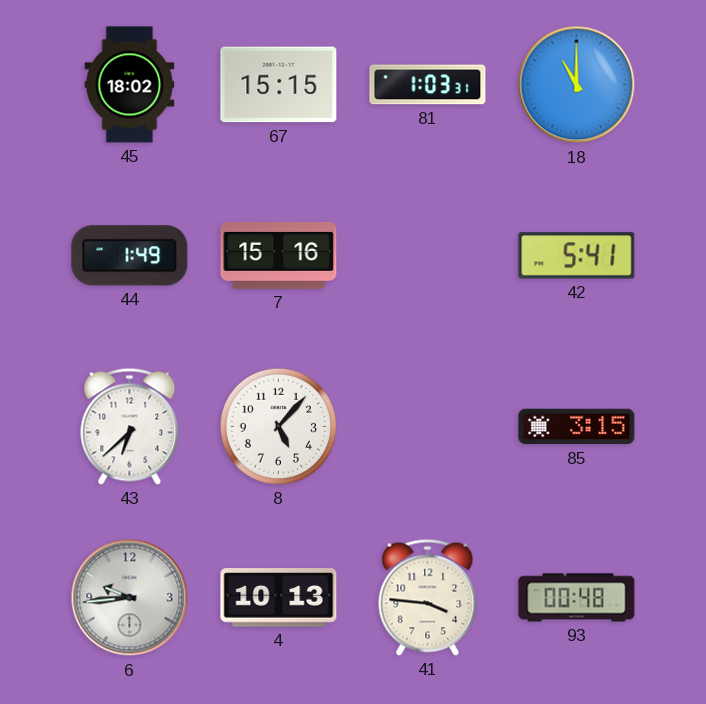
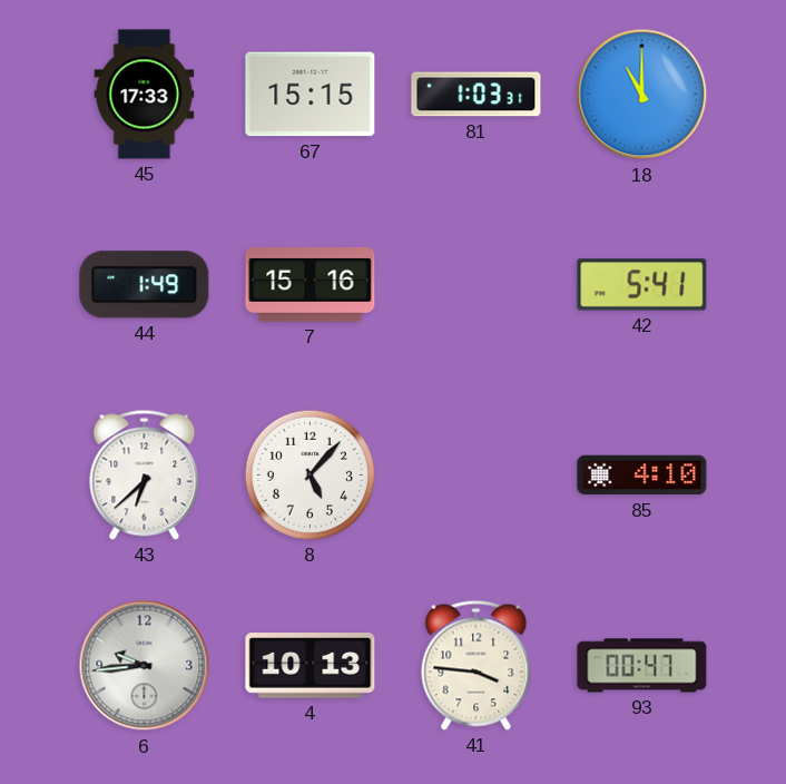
45: 18:02 -> 17:33
85: 3:15 -> 4:10
93: 00:48 -> 00:47
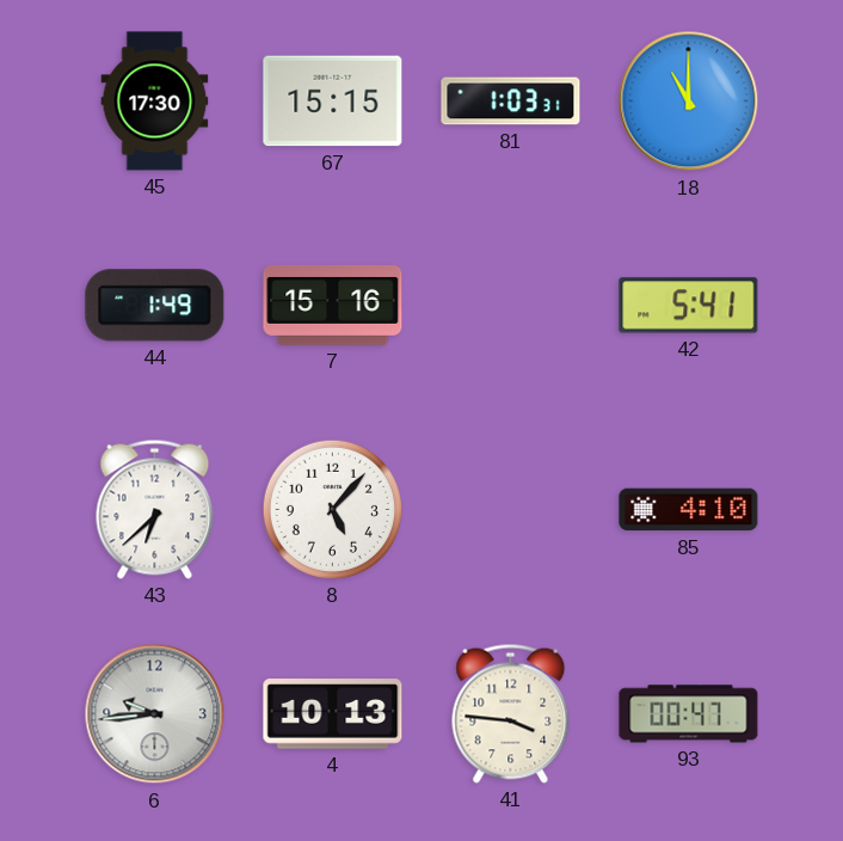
45: 17:33 -> 17:30
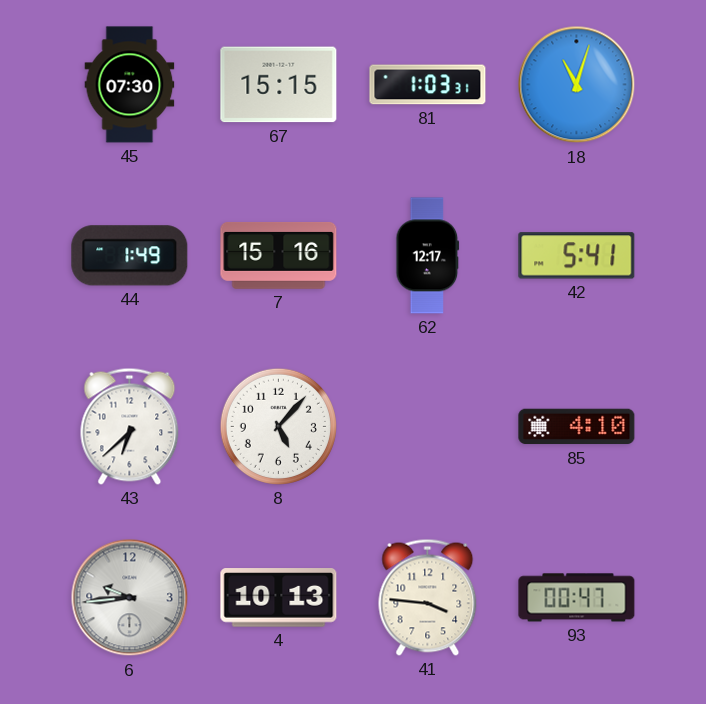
45: 17:30 -> 07:30
18: 11:00 -> 11:03
62: none -> 12:17
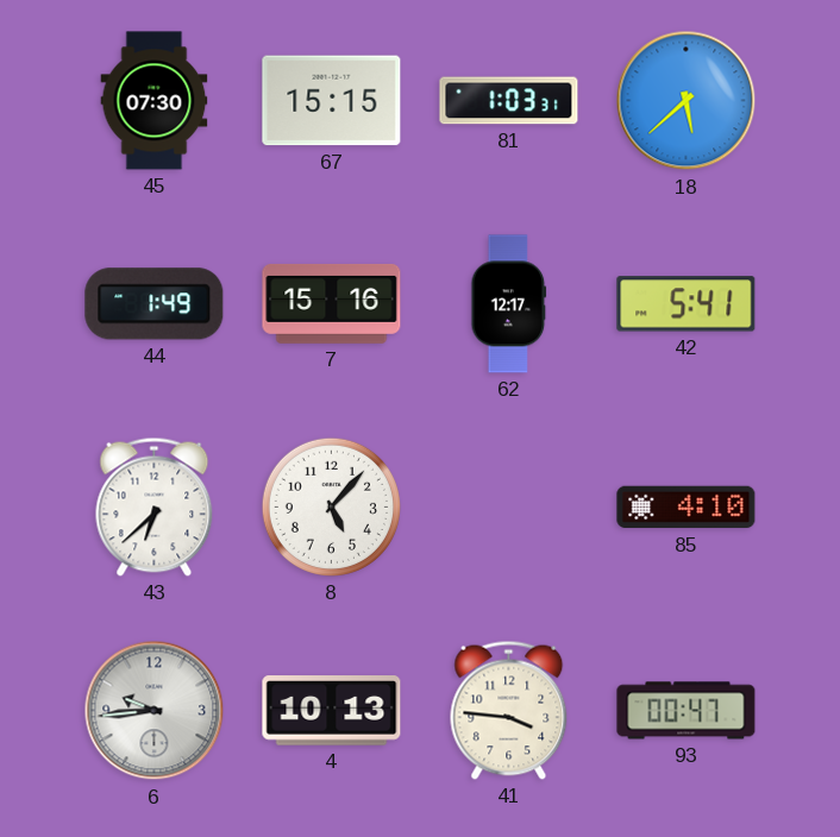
18: 11:03 -> 5:38
